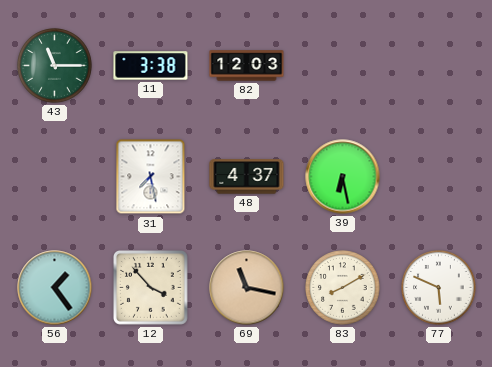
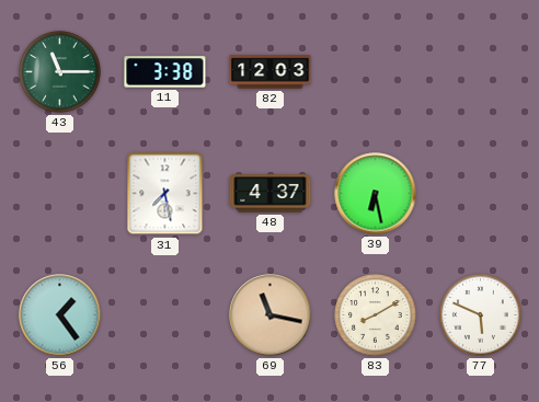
12: 3:53 -> none
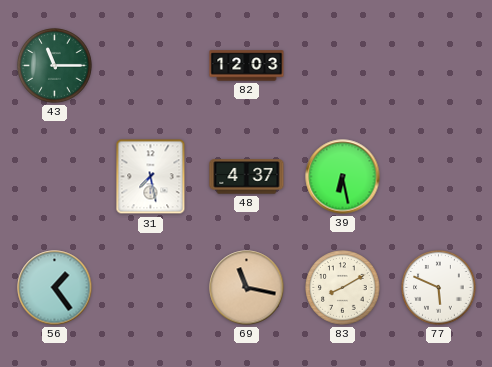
11: 3:38 -> none
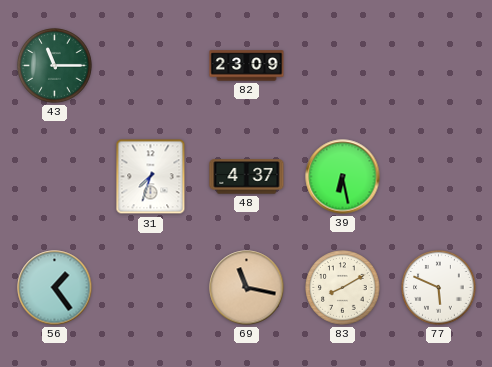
82: 12:03 -> 23:09
31: 7:28 -> 7:33
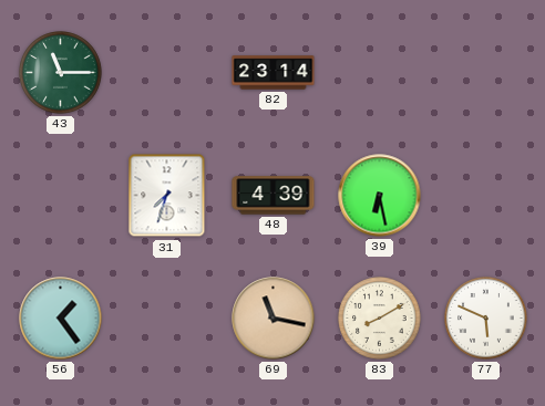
82: 23:09 -> 23:14
48: 4:37 -> 4:39
